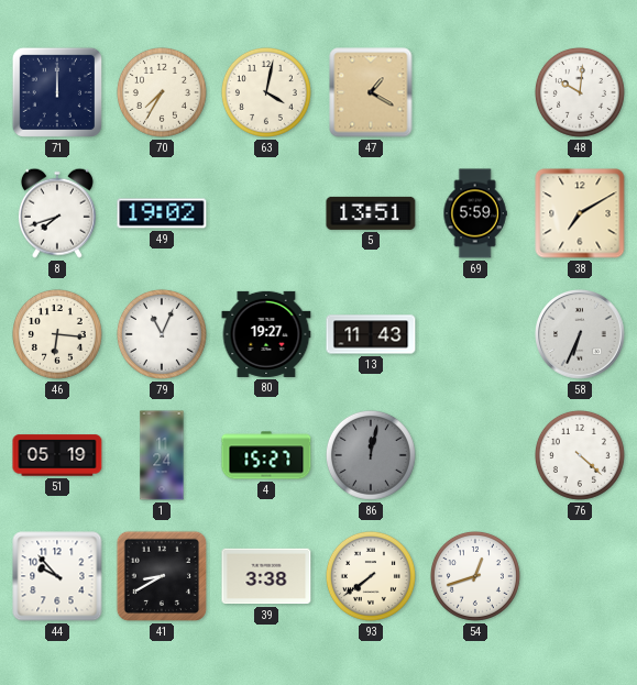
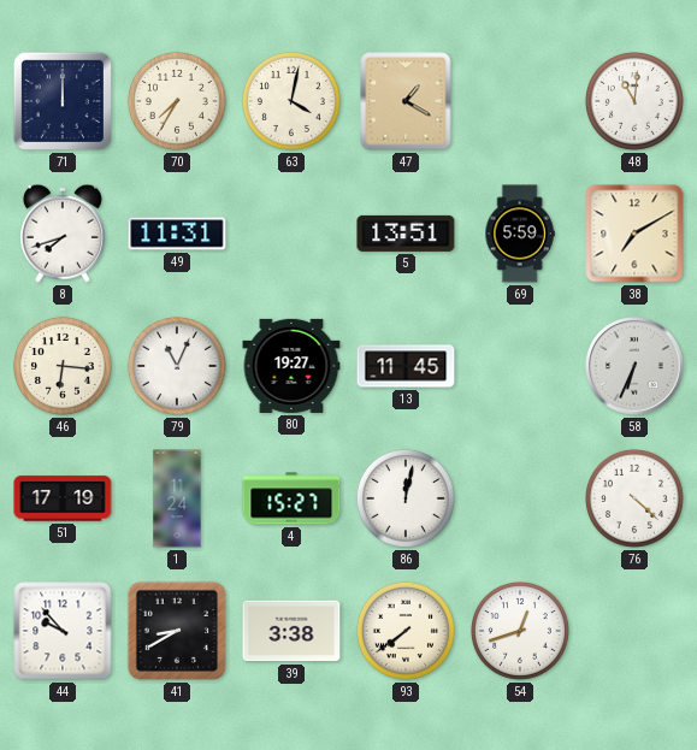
48: 10:01 -> 11:01
49: 19:02 -> 11:31
13: 11:43 -> 11:45
51: 05:19 -> 17:19
86 dial: grey -> white
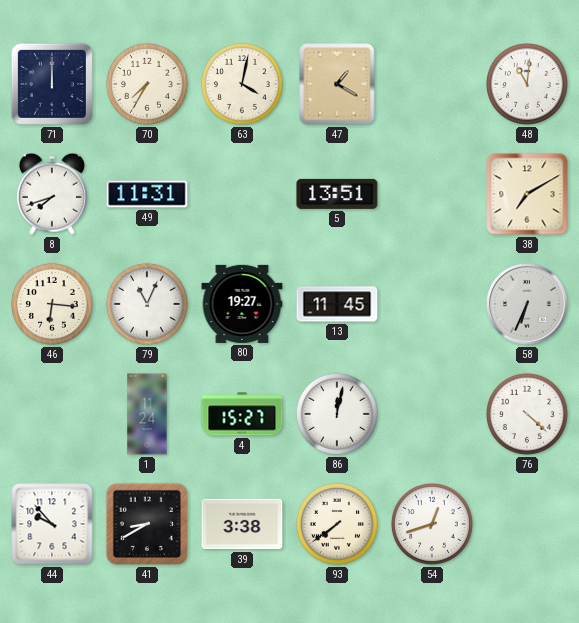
69: 5:59 -> none
51: 17:19 -> none
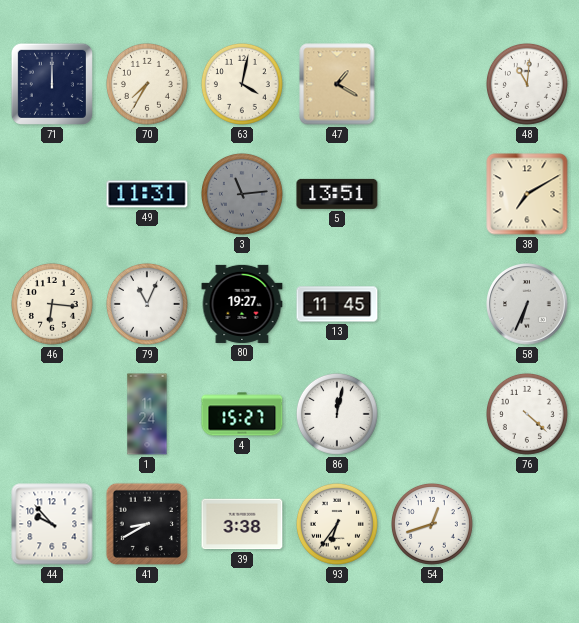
8: 7:42 -> none
3: none -> 11:14
93: 7:39 -> 6:36
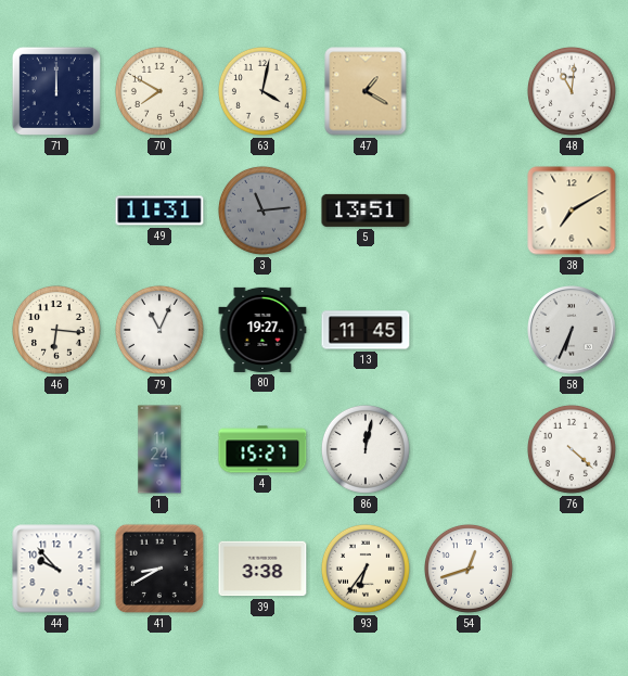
70: 7:35 -> 7:50
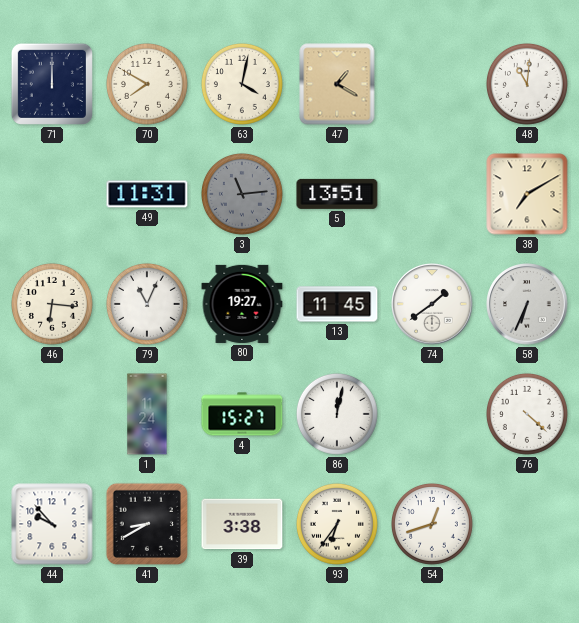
74: none -> 1:39
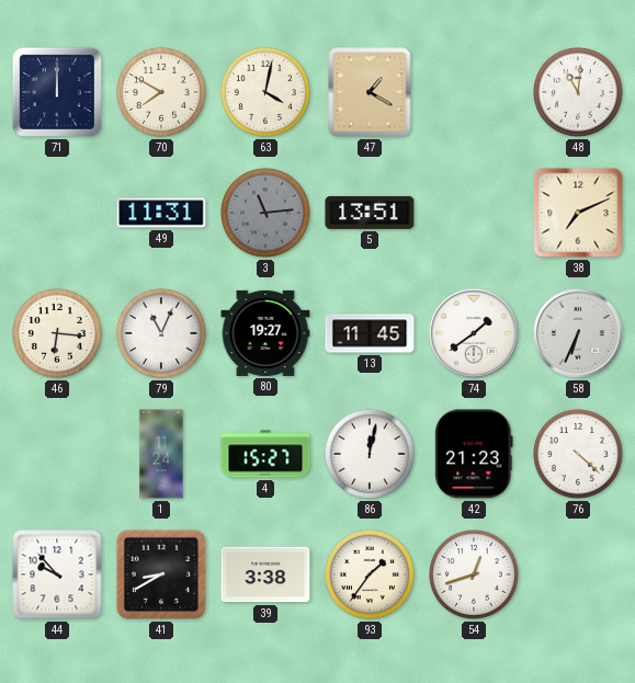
38: 7:10 -> 7:11
42: none -> 21:23
93: 6:36 -> 1:36
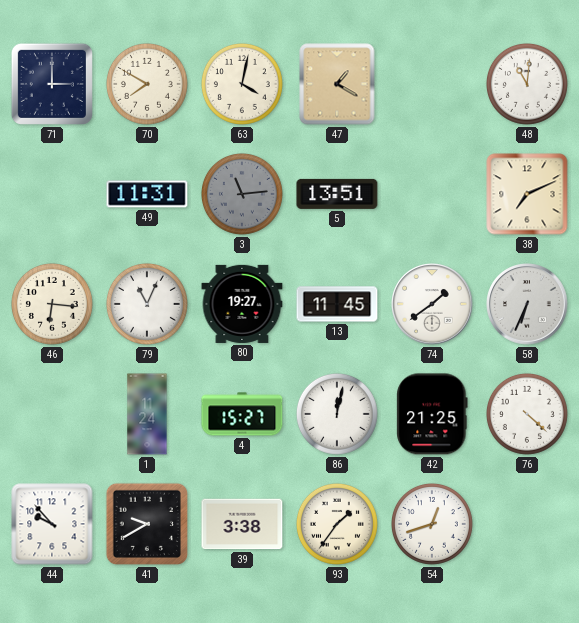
71: 12:00 -> 3:00
42: 21:23 -> 21:25
41: 8:40 -> 9:40
